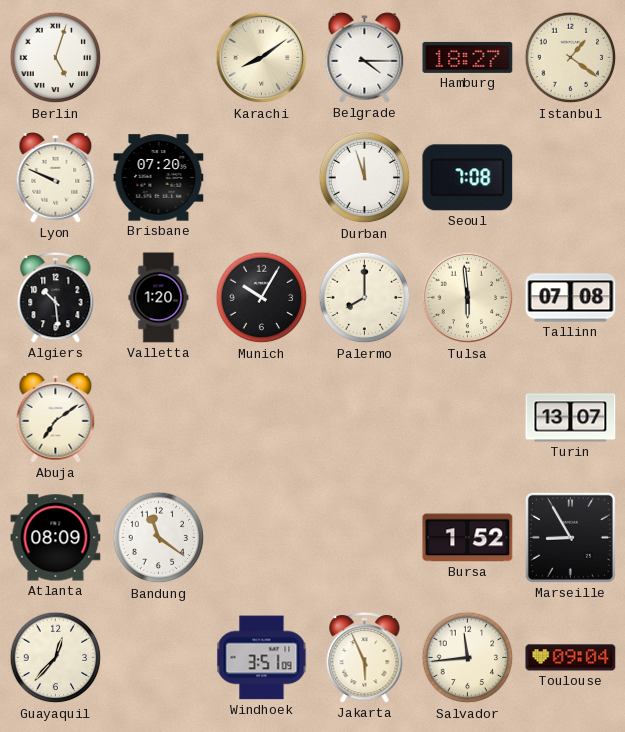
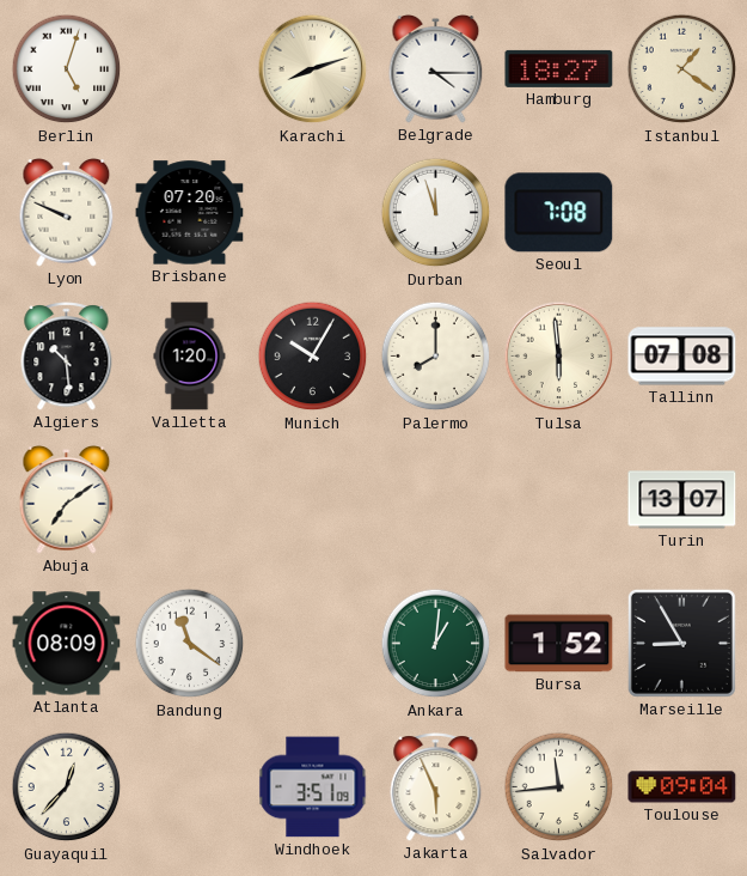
Karachi: 8:09 -> 8:12
Ankara: none -> 1:01
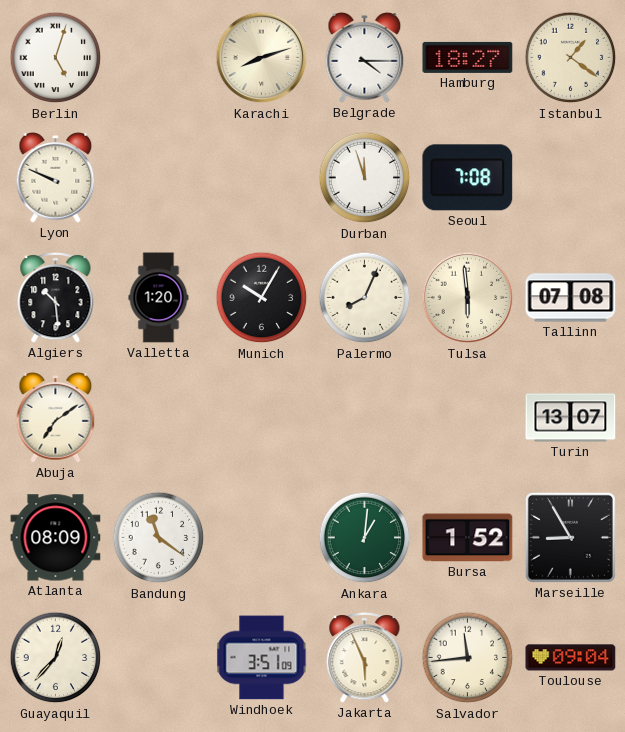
Brisbane: 07:20 -> none
Palermo: 8:00 -> 8:04
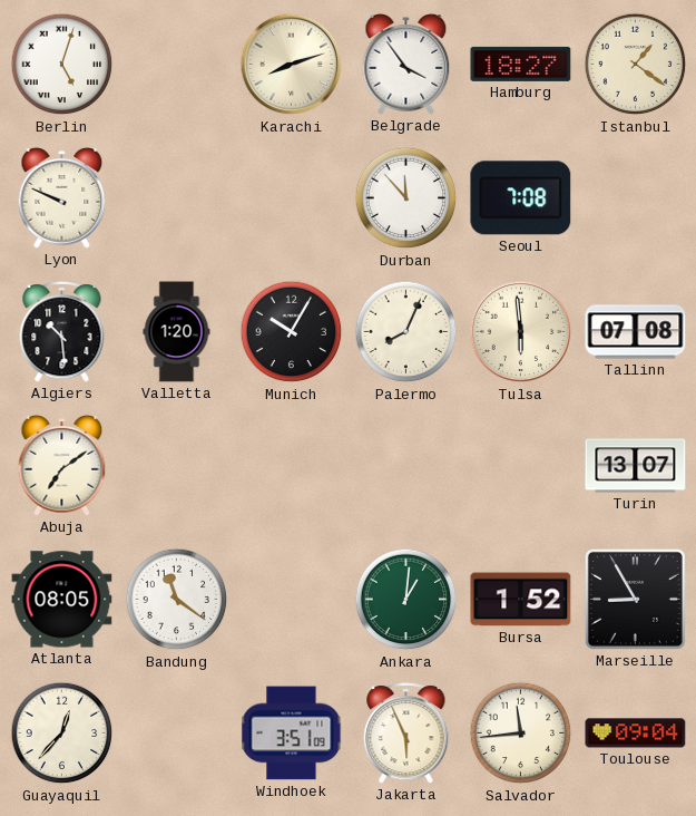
Belgrade: 4:15 -> 3:54
Durban: 11:57 -> 11:53
Atlanta: 08:09 -> 08:05
